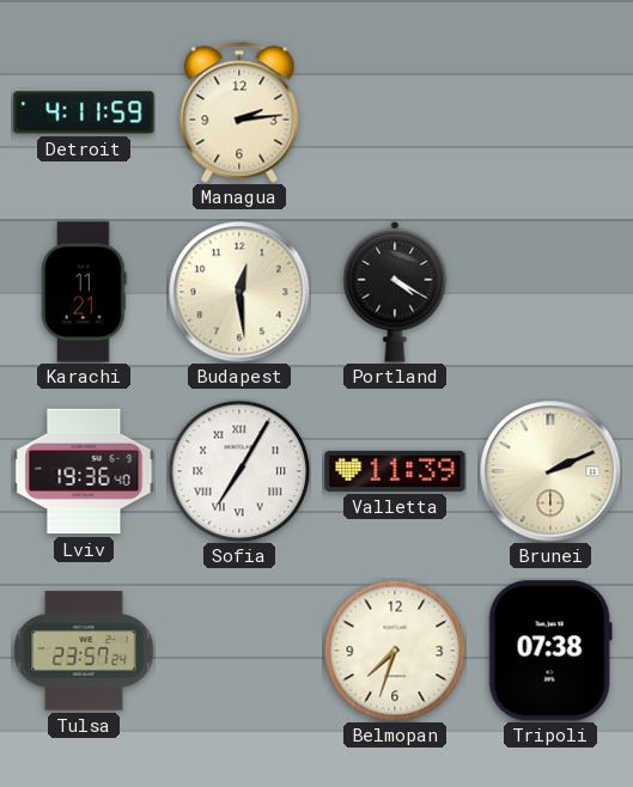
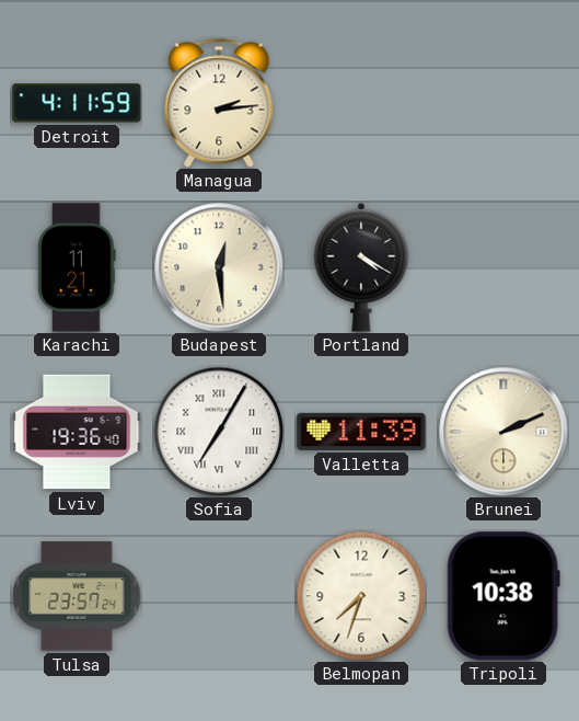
Tripoli: 07:38 -> 10:38
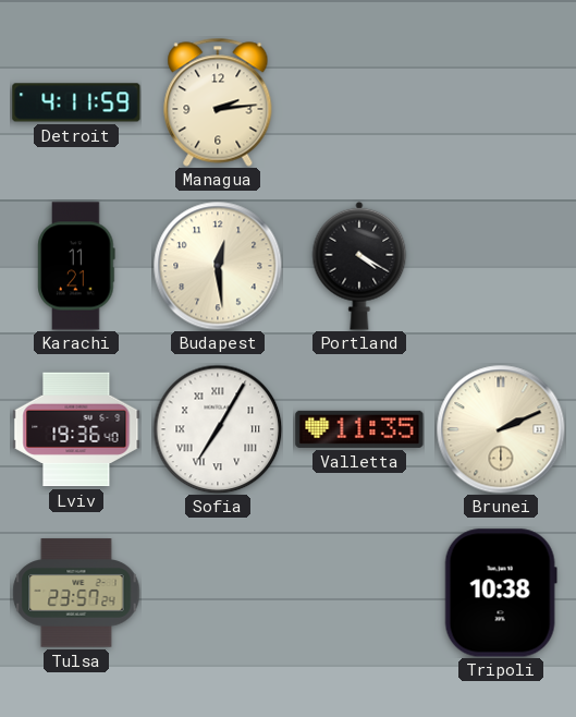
Valletta: 11:39 -> 11:35
Belmopan: 7:33 -> none
